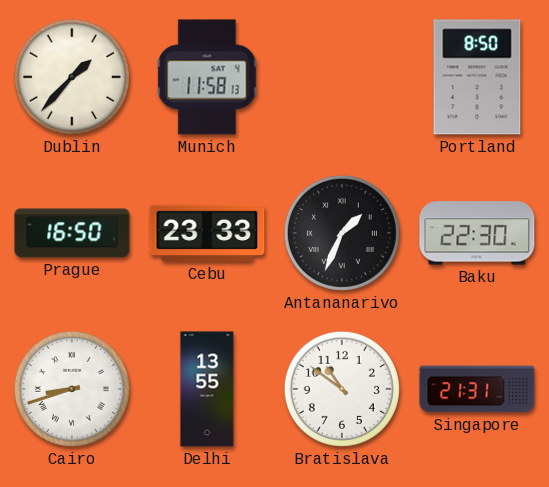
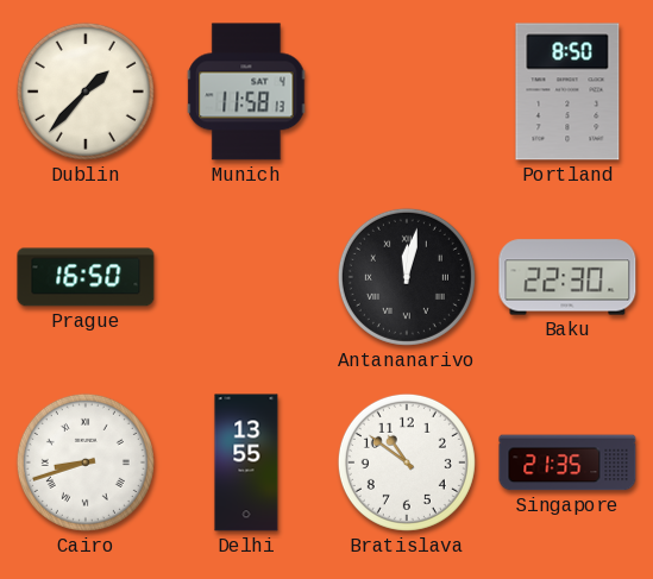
Cebu: 23:33 -> none
Antananarivo: 1:34 -> 12:02
Singapore: 21:31 -> 21:35
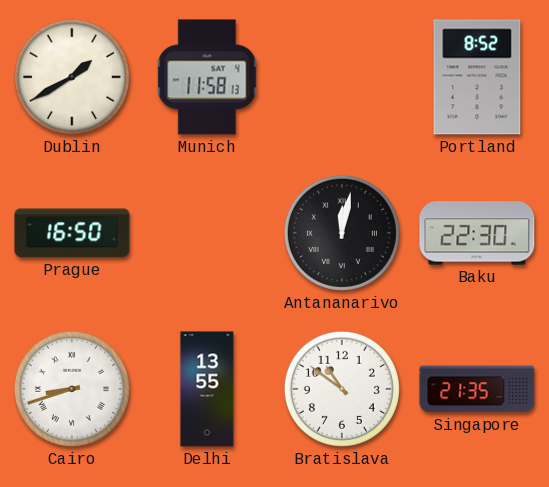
Dublin: 1:37 -> 1:40
Portland: 8:50 -> 8:52
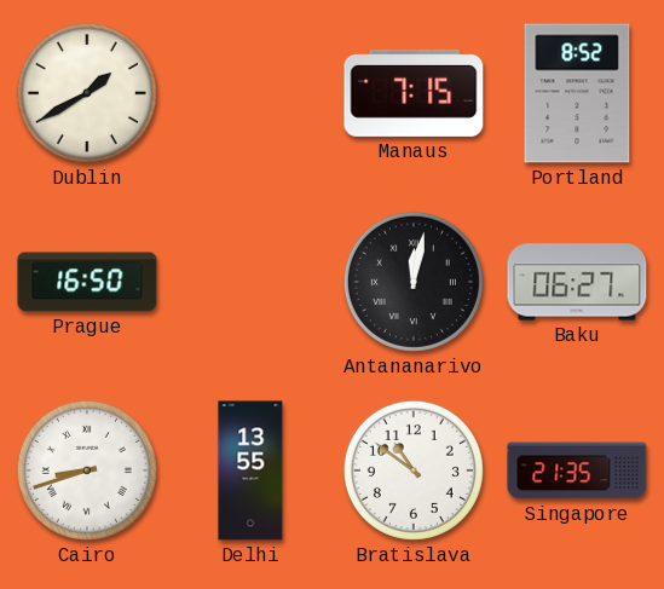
Munich: 11:58 -> none
Manaus: none -> 7:15
Baku: 22:30 -> 06:27
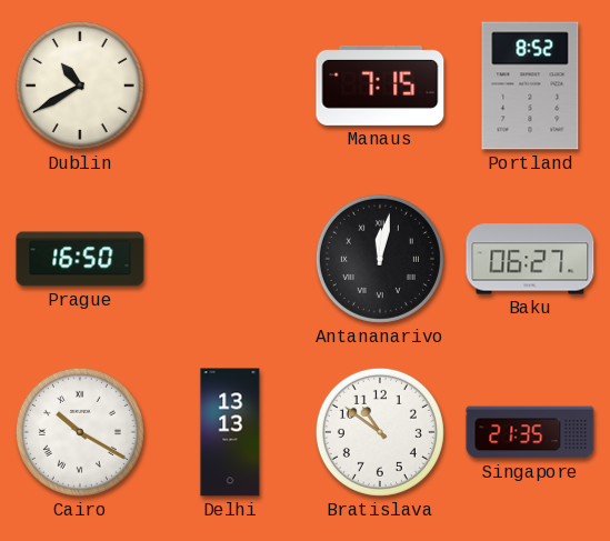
Dublin: 1:40 -> 10:40
Cairo: 8:42 -> 10:20
Delhi: 13:55 -> 13:13
